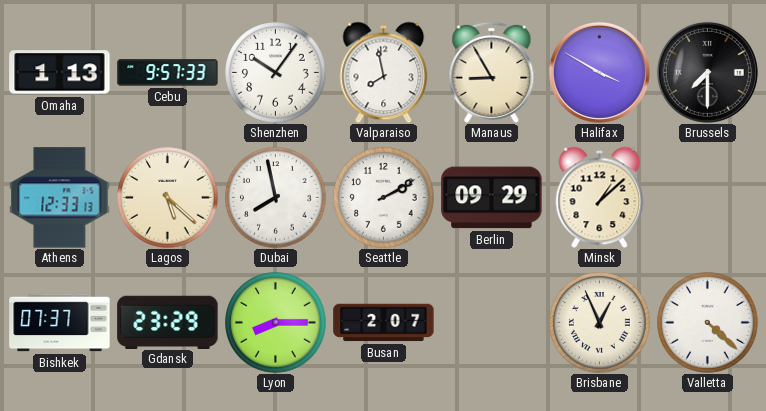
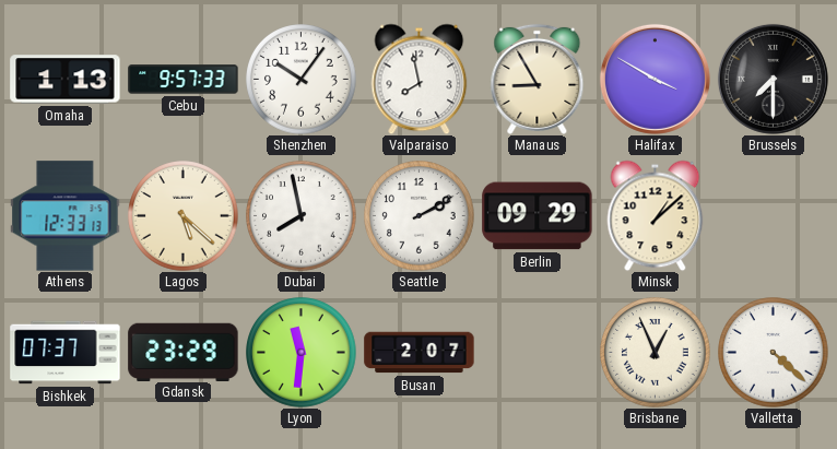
Lyon: 8:15 -> 11:31
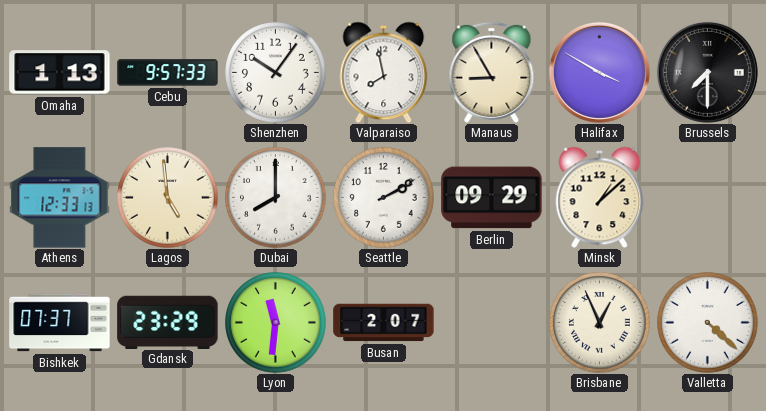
Lagos: 5:22 -> 4:59
Dubai: 7:58 -> 8:00
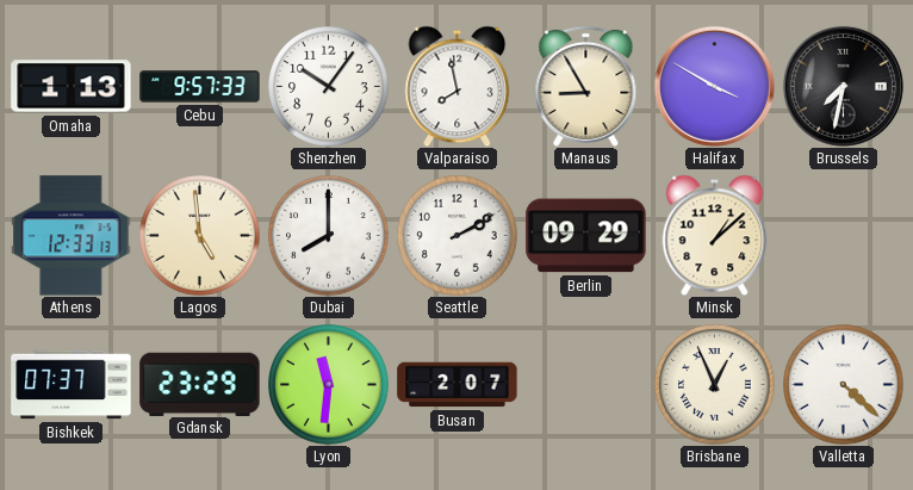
Brussels: 7:30 -> 7:32
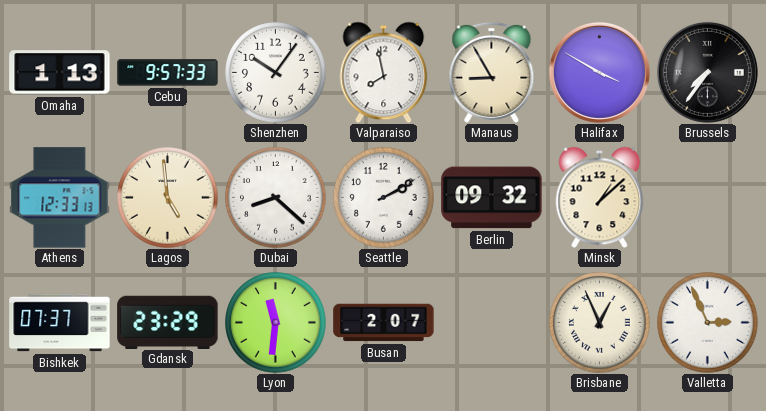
Brussels: 7:32 -> 7:36
Dubai: 8:00 -> 8:22
Berlin: 09:29 -> 09:32
Valletta: 4:22 -> 2:56
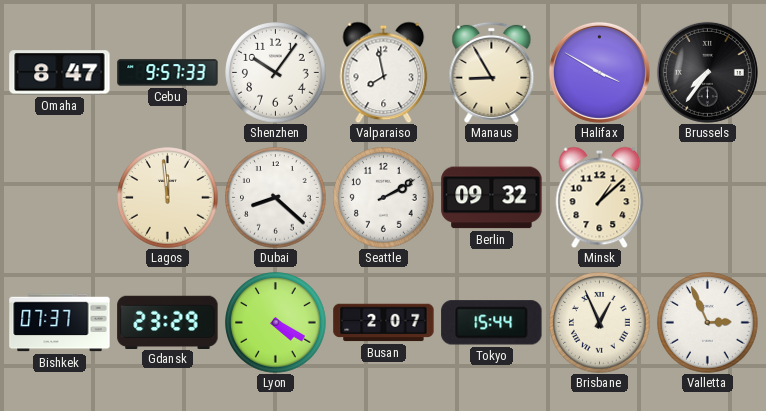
Omaha: 1:13 -> 8:47
Athens: 12:33 -> none
Lagos: 4:59 -> 11:59
Lyon: 11:31 -> 4:20
Tokyo: none -> 15:44
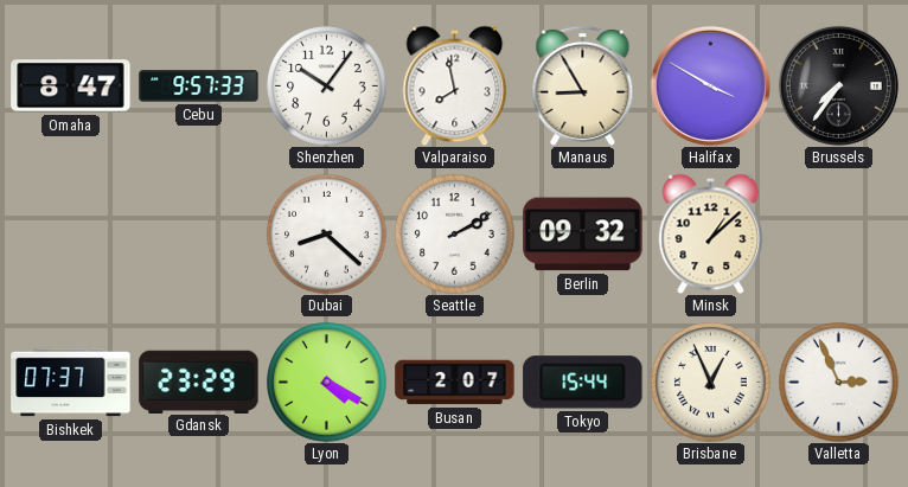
Lagos: 11:59 -> none
